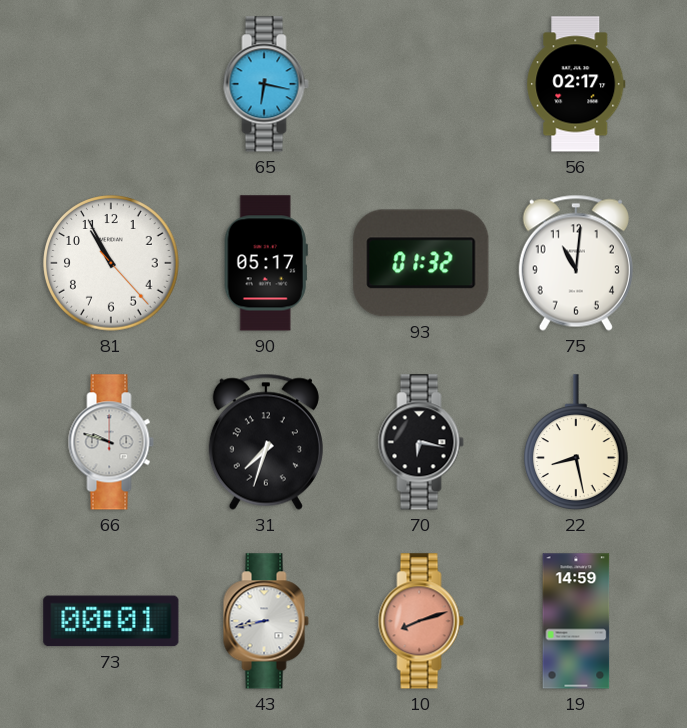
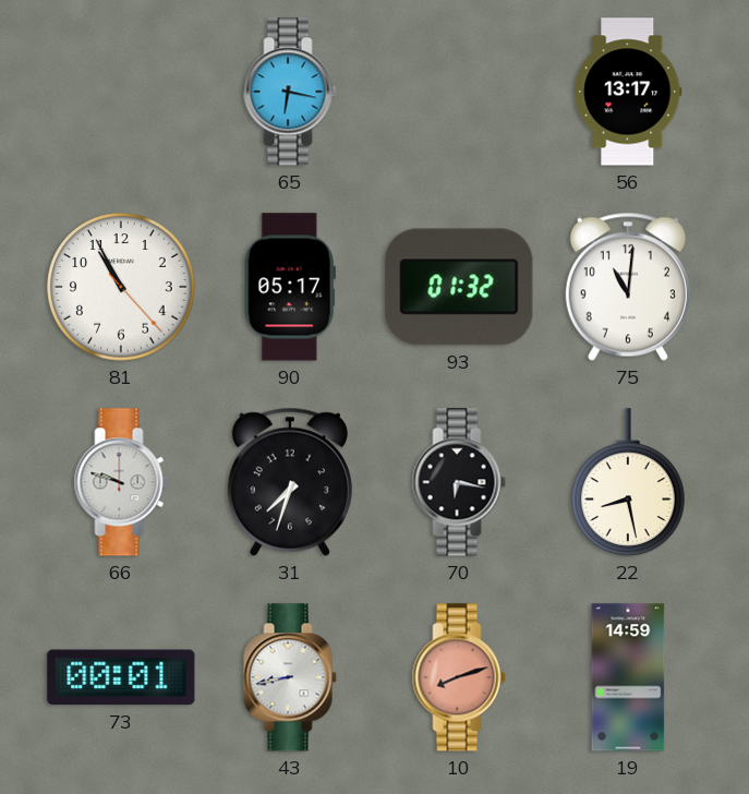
56: 02:17 -> 13:17
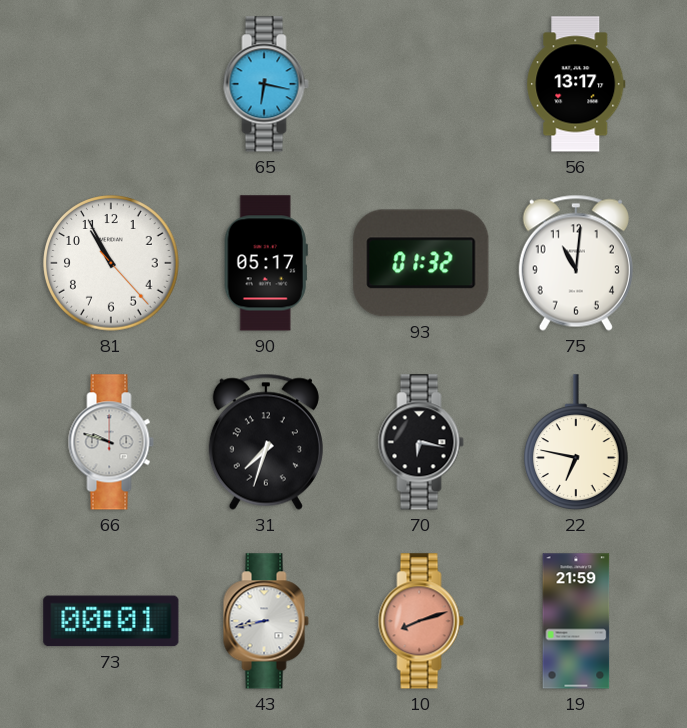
22: 8:28 -> 6:47
19: 14:59 -> 21:59
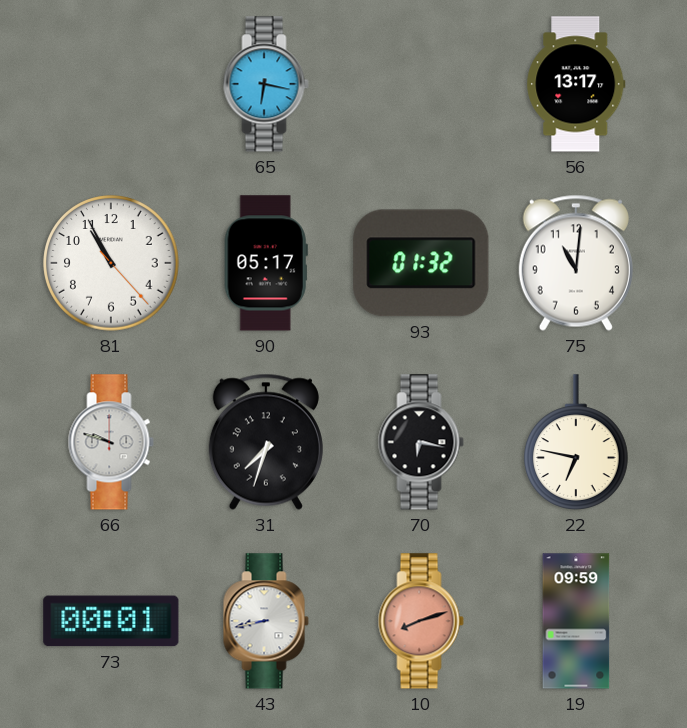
19: 21:59 -> 09:59
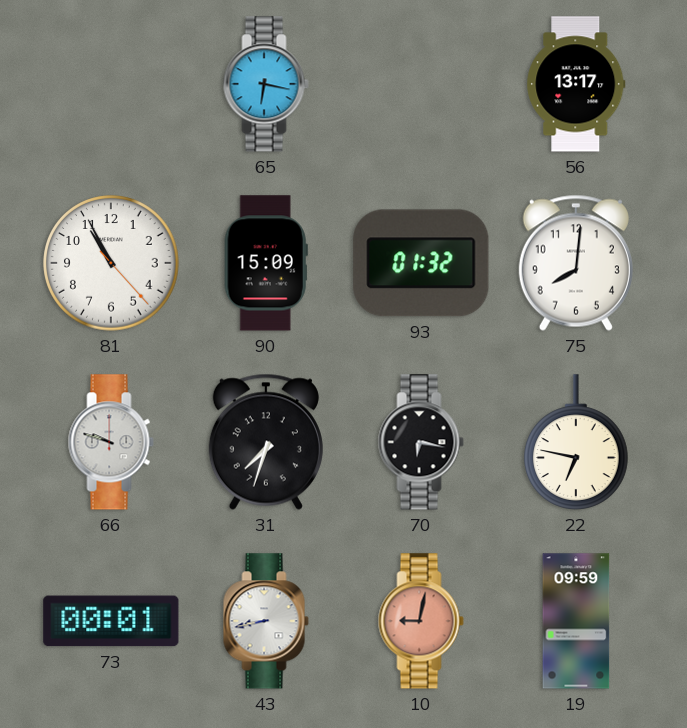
90: 05:17 -> 15:09
75: 11:01 -> 8:01
10: 8:12 -> 9:02
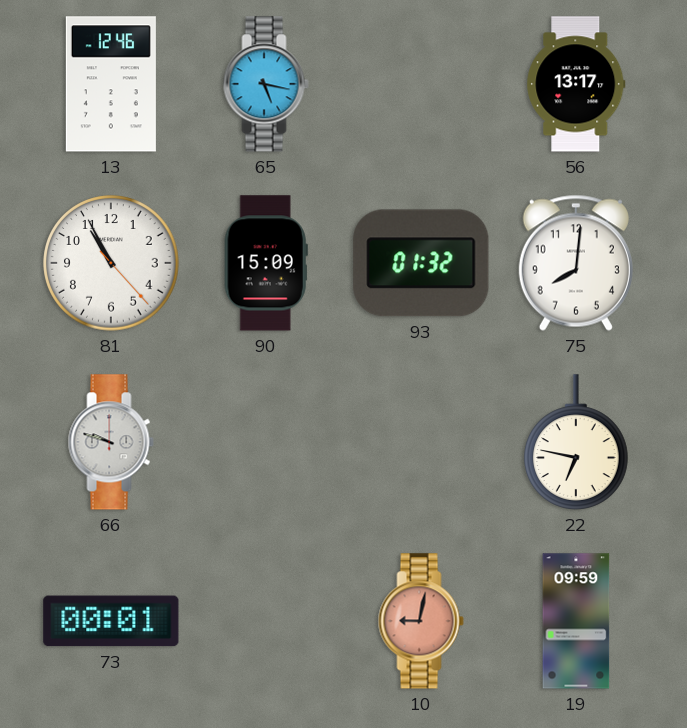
13: none -> 12:46
65: 6:17 -> 5:17
31: 7:33 -> none
70: 6:17 -> none
43: 8:43 -> none
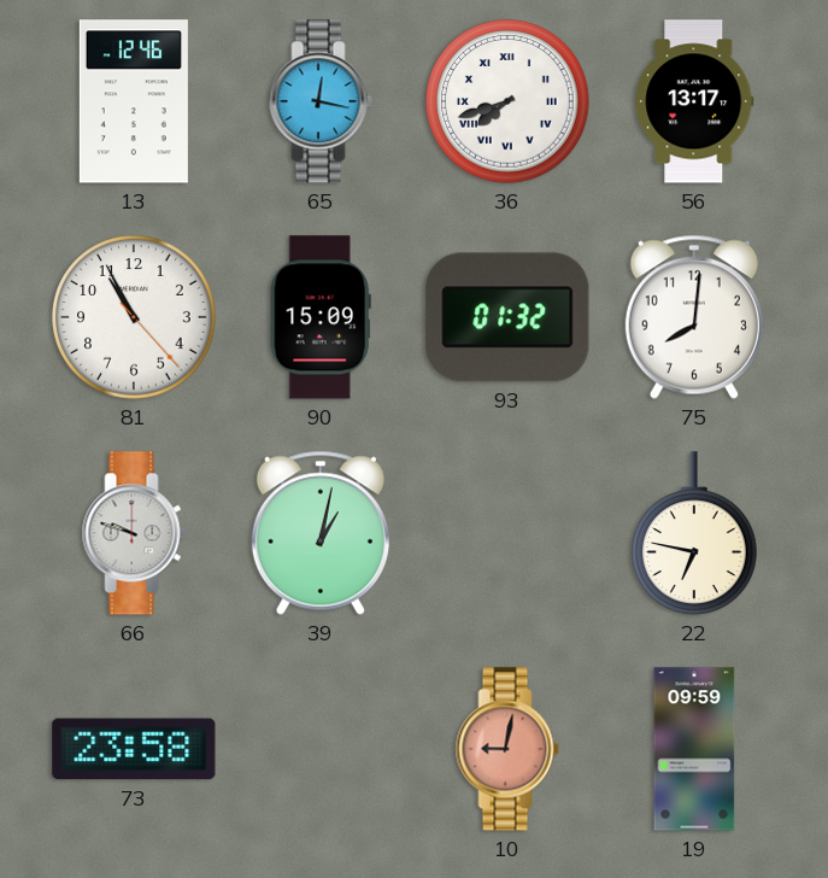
65: 5:17 -> 12:17
36: none -> 7:42
39: none -> 1:02
73: 00:01 -> 23:58
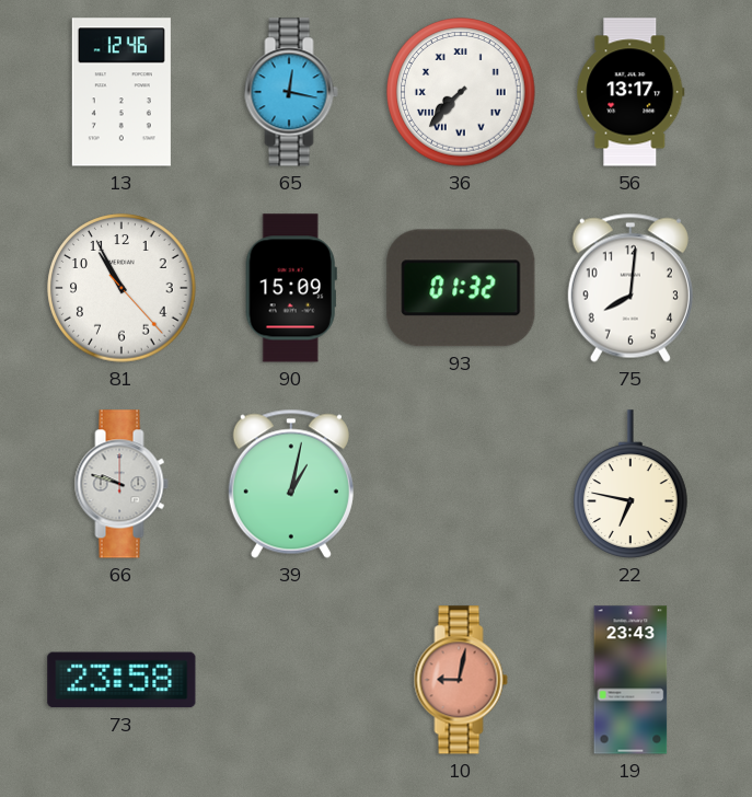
36: 7:42 -> 7:37
19: 09:59 -> 23:43
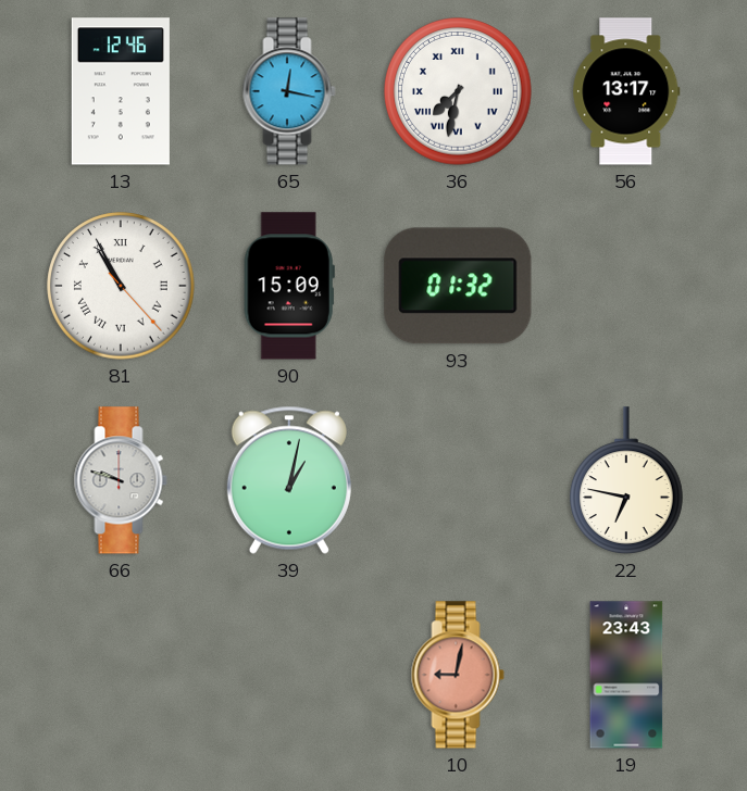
36: 7:37 -> 7:32
81 numerals: Arabic -> Roman
75: 8:01 -> none
73: 23:58 -> none
